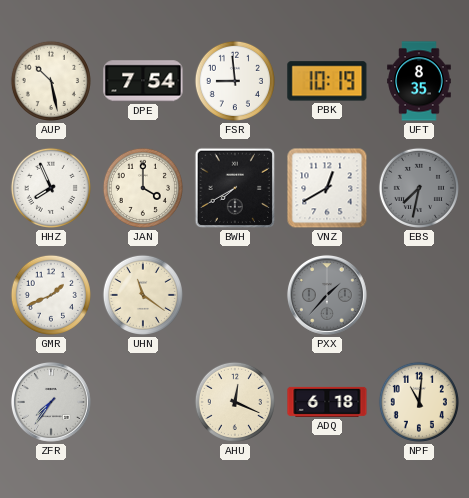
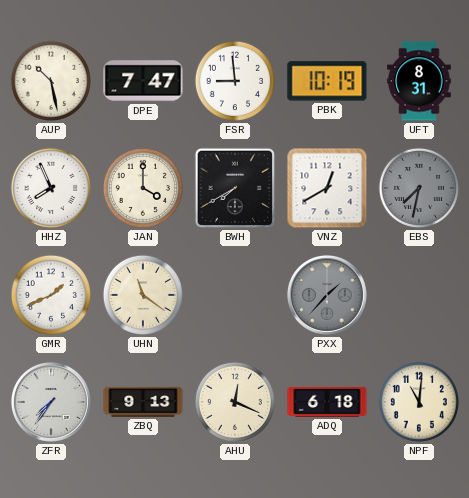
DPE: 7:54 -> 7:47
UFT: 8:35 -> 8:31
ZBQ: none -> 9:13
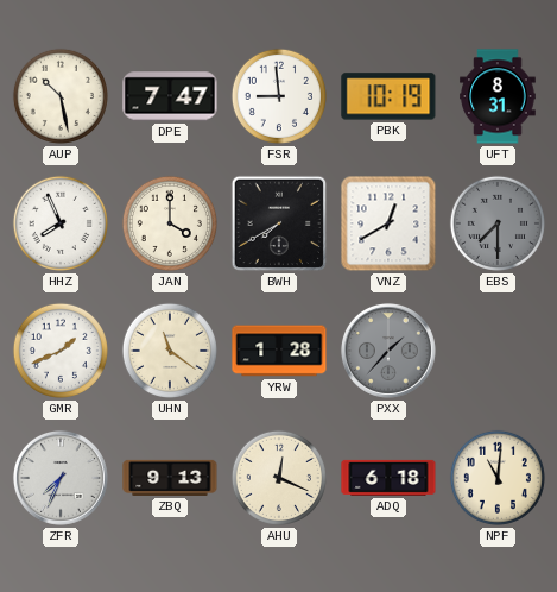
EBS: 7:32 -> 7:30
YRW: none -> 1:28
ZFR: 7:36 -> 7:34
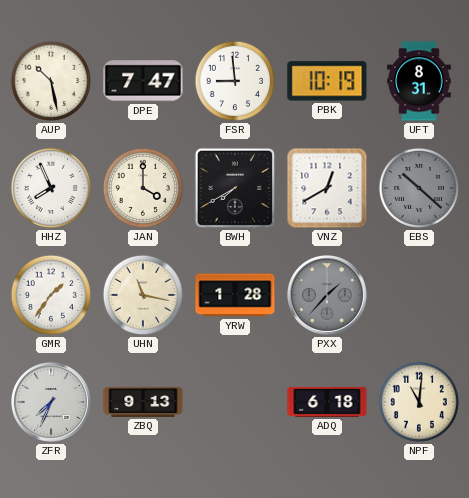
EBS: 7:30 -> 10:22
GMR: 1:41 -> 1:36
UHN: 11:21 -> 11:17
AHU: 12:19 -> none
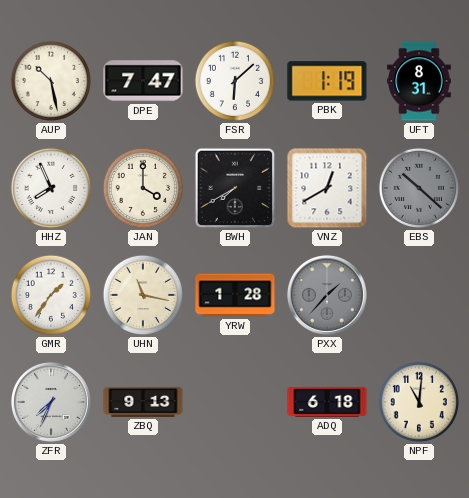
FSR: 8:59 -> 6:08
PBK: 10:19 -> 1:19
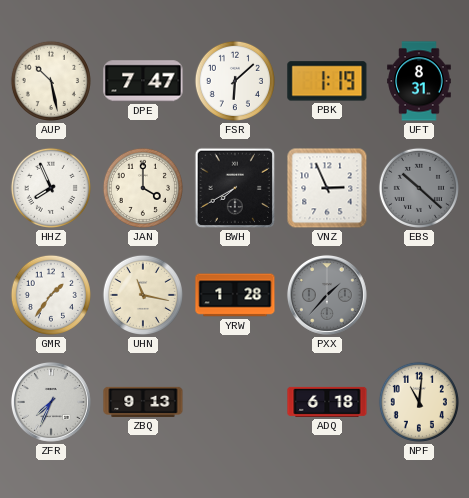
VNZ: 12:40 -> 2:56
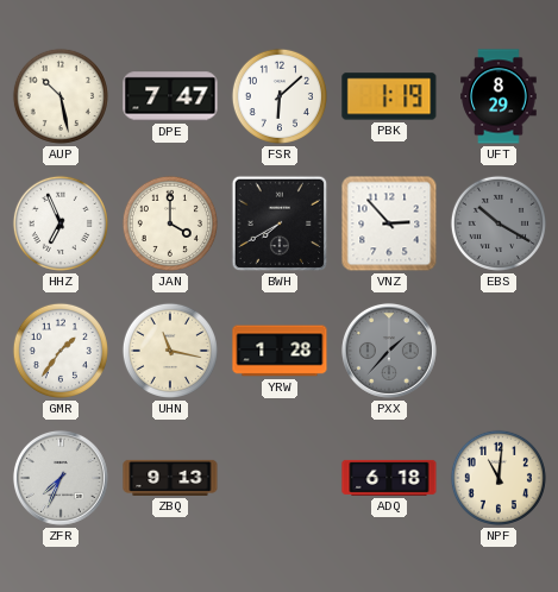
UFT: 8:31 -> 8:29
HHZ: 7:56 -> 6:56
VNZ: 2:56 -> 2:53
EBS: 10:22 -> 10:20
